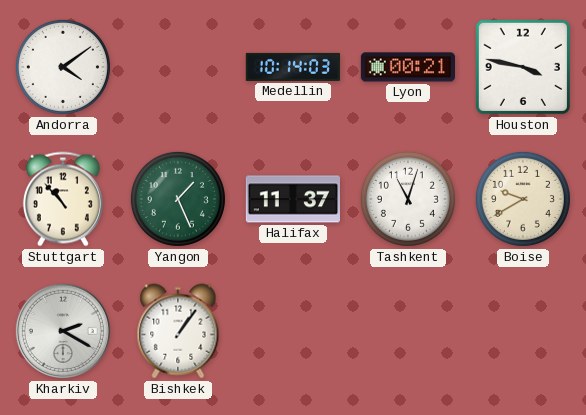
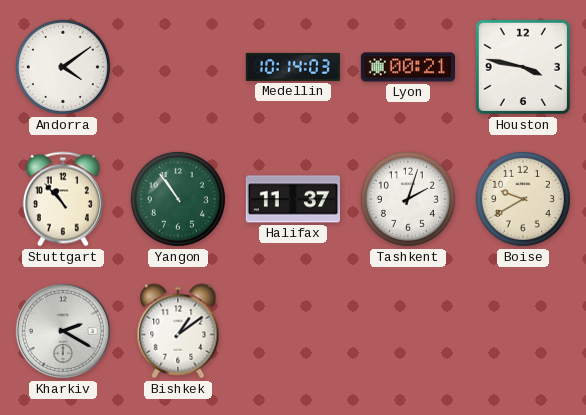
Yangon: 1:26 -> 10:54
Tashkent: 11:03 -> 2:03
Bishkek: 1:06 -> 1:09
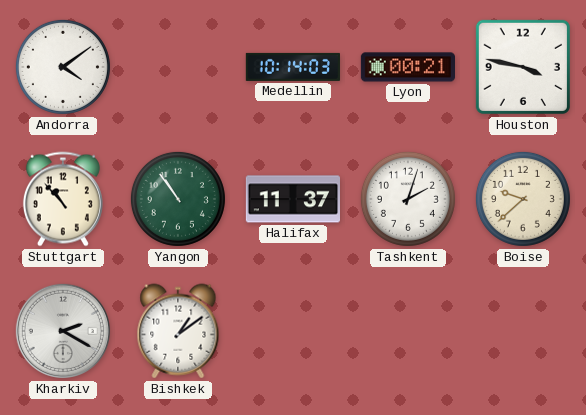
Boise: 9:40 -> 9:38
